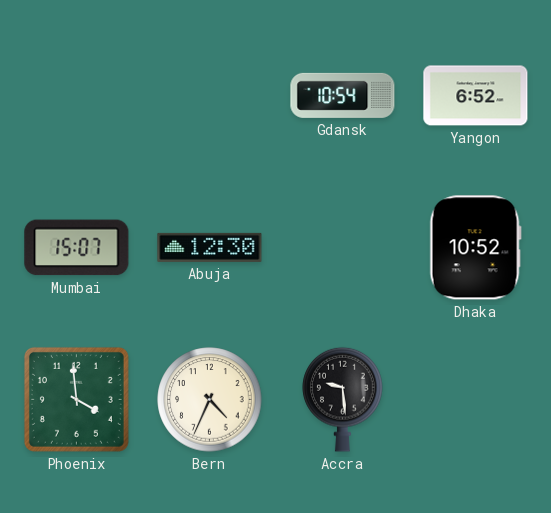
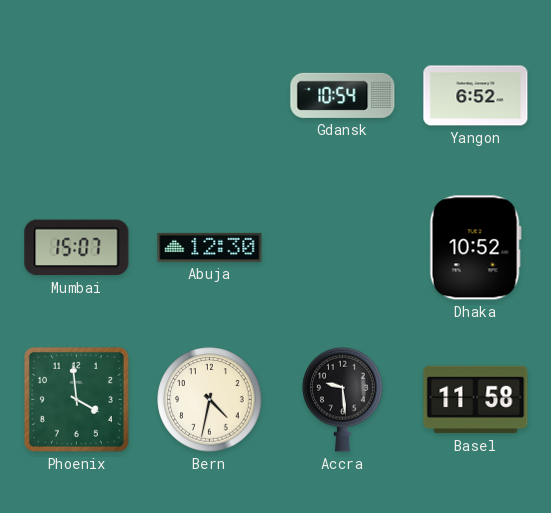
Bern: 4:34 -> 4:32
Basel: none -> 11:58
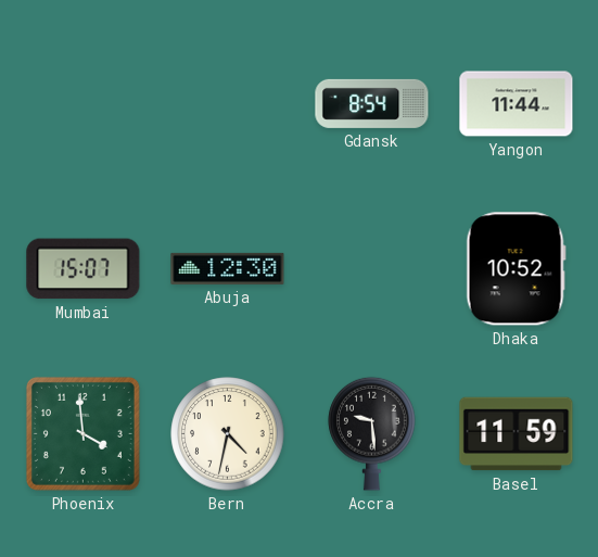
Gdansk: 10:54 -> 8:54
Yangon: 6:52 -> 11:44
Basel: 11:58 -> 11:59
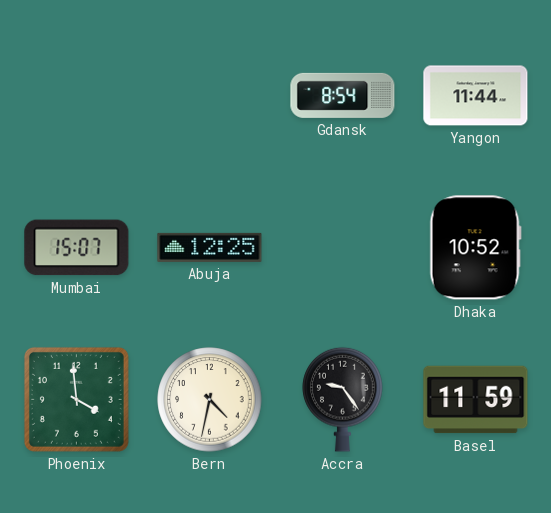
Abuja: 12:30 -> 12:25
Accra: 9:29 -> 9:24
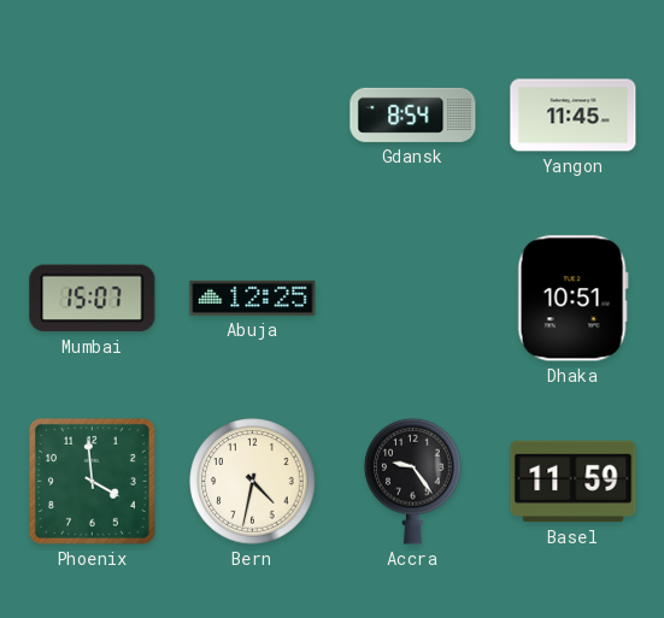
Yangon: 11:44 -> 11:45
Dhaka: 10:52 -> 10:51
